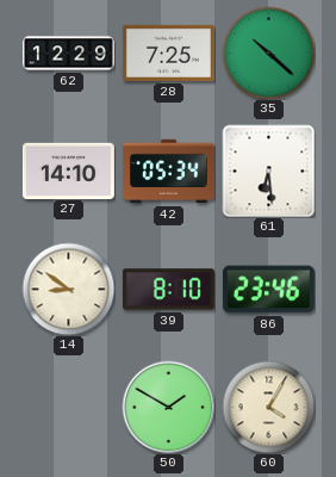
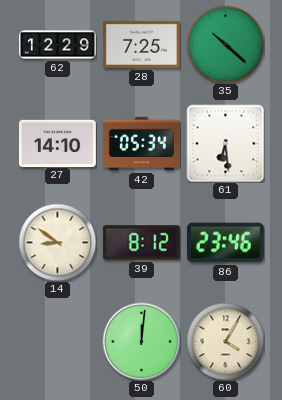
39: 8:10 -> 8:12
50: 1:50 -> 12:01
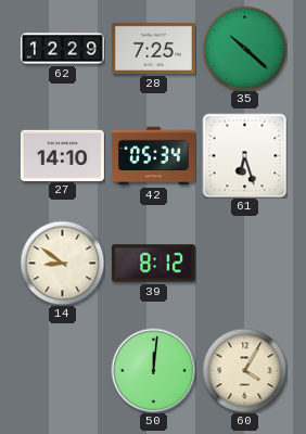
61: 6:29 -> 6:27
86: 23:46 -> none
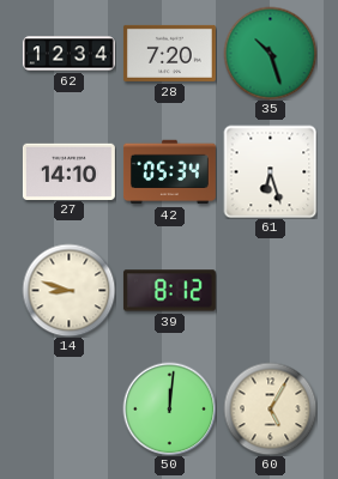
62: 12:29 -> 12:34
28: 7:25 -> 7:20
35: 10:22 -> 10:27
14: 8:51 -> 8:48
60: 4:05 -> 5:05
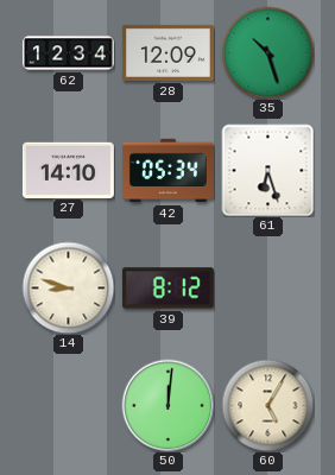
28: 7:20 -> 12:09
